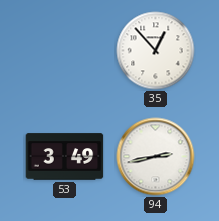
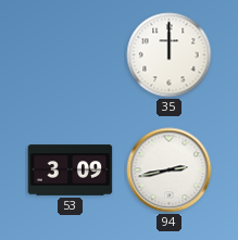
35: 12:53 -> 12:00
53: 3:49 -> 3:09
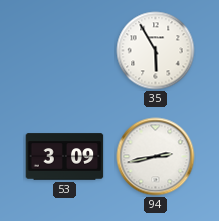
35: 12:00 -> 5:55
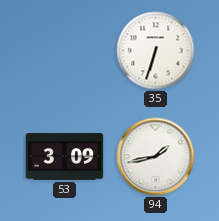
35: 5:55 -> 6:33
94: 2:43 -> 1:43
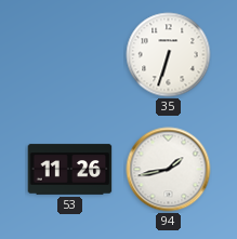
53: 3:09 -> 11:26
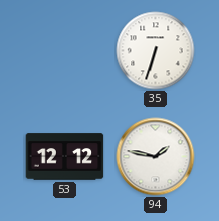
53: 11:26 -> 12:12
94: 1:43 -> 1:47
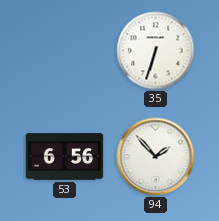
53: 12:12 -> 6:56
94: 1:47 -> 1:53
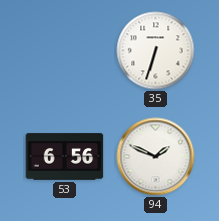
94: 1:53 -> 1:49
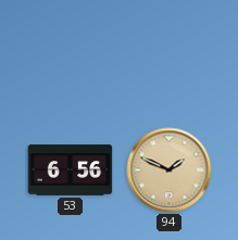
35: 6:33 -> none
94 dial: white -> champagne
